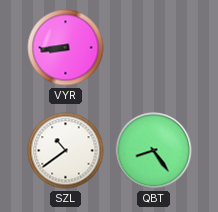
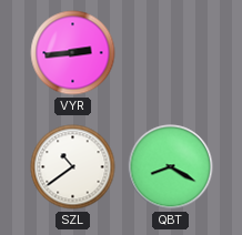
VYR: 8:44 -> 2:44
QBT: 8:24 -> 8:20
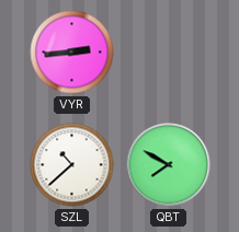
SZL: 10:39 -> 10:38
QBT: 8:20 -> 7:50
